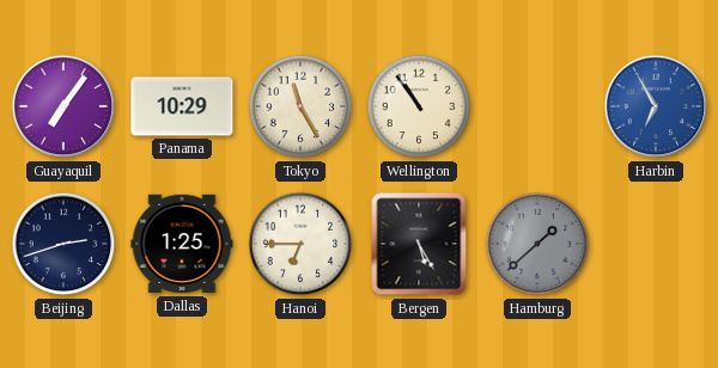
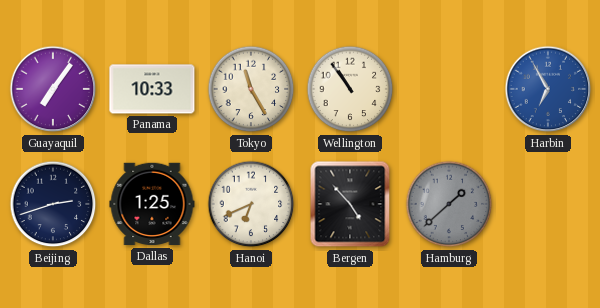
Panama: 10:29 -> 10:33
Hanoi: 6:45 -> 6:41
Bergen: 5:25 -> 4:53
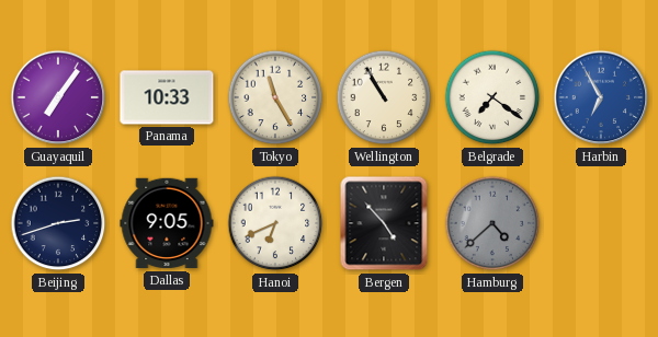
Wellington: 10:54 -> 10:55
Belgrade: none -> 7:21
Dallas: 1:25 -> 9:05
Hamburg: 1:38 -> 4:38
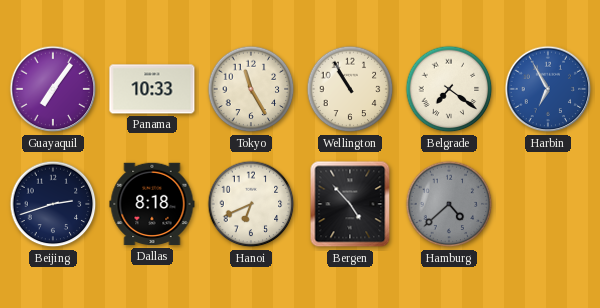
Dallas: 9:05 -> 8:18
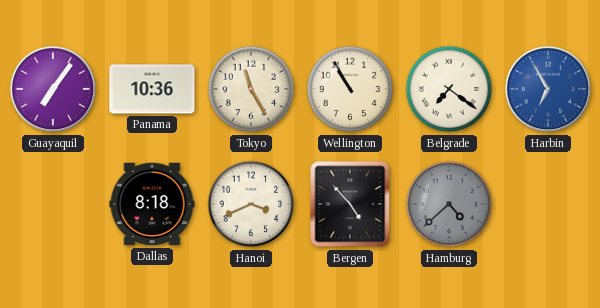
Panama: 10:33 -> 10:36
Beijing: 2:42 -> none
Hanoi: 6:41 -> 3:41
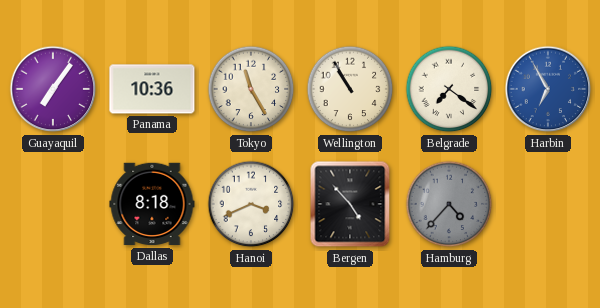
Hamburg: 4:38 -> 4:37
